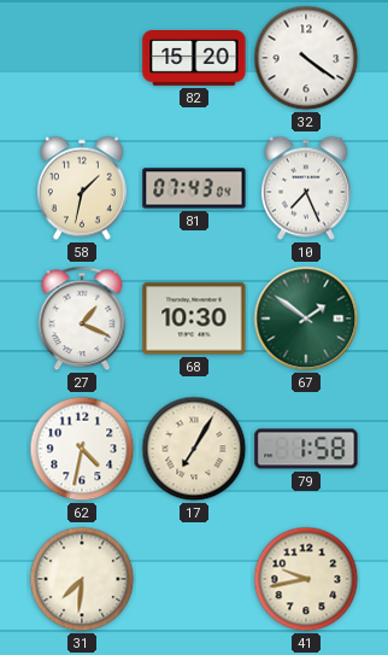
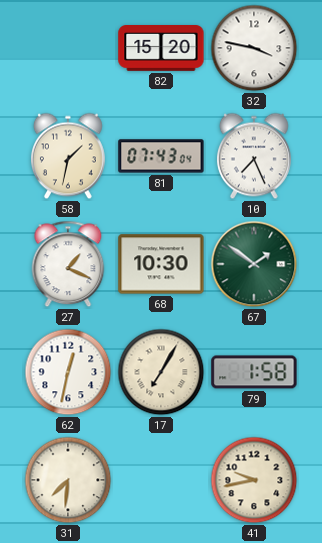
32: 4:21 -> 3:47
62: 4:32 -> 12:32
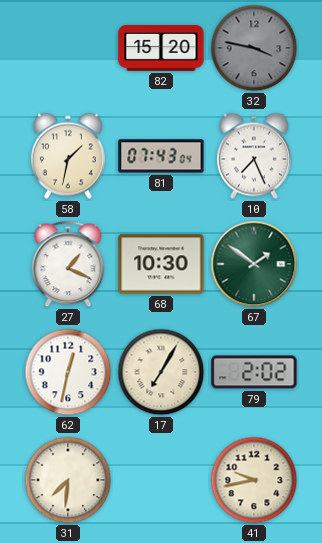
32 dial: white -> grey
79: 1:58 -> 2:02
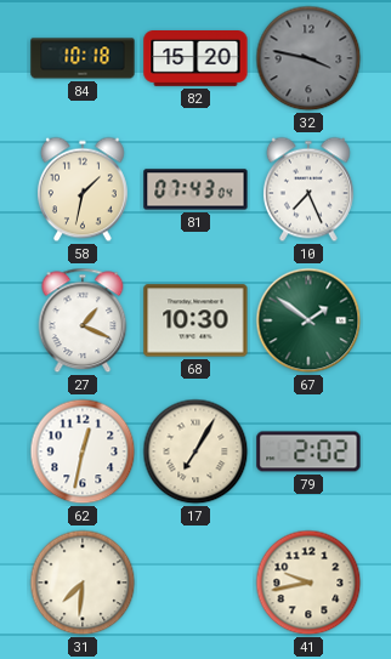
84: none -> 10:18
